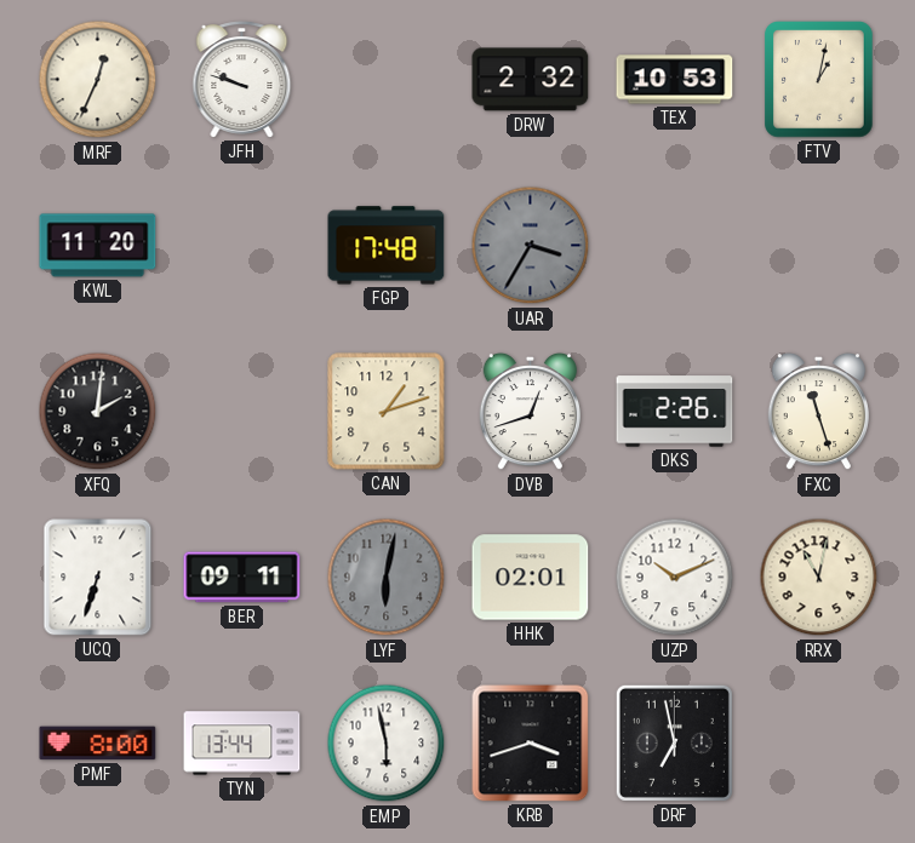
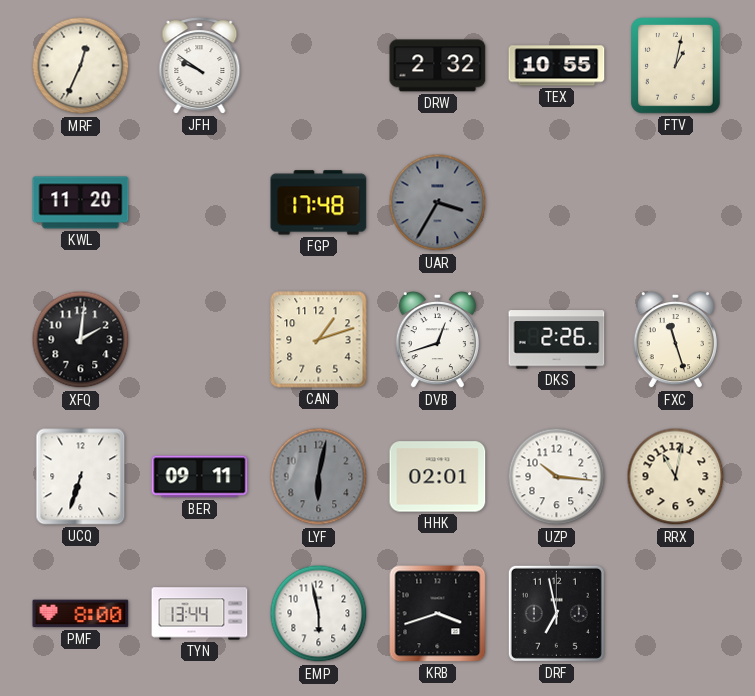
JFH: 9:48 -> 9:51
TEX: 10:53 -> 10:55
UZP: 10:11 -> 10:16
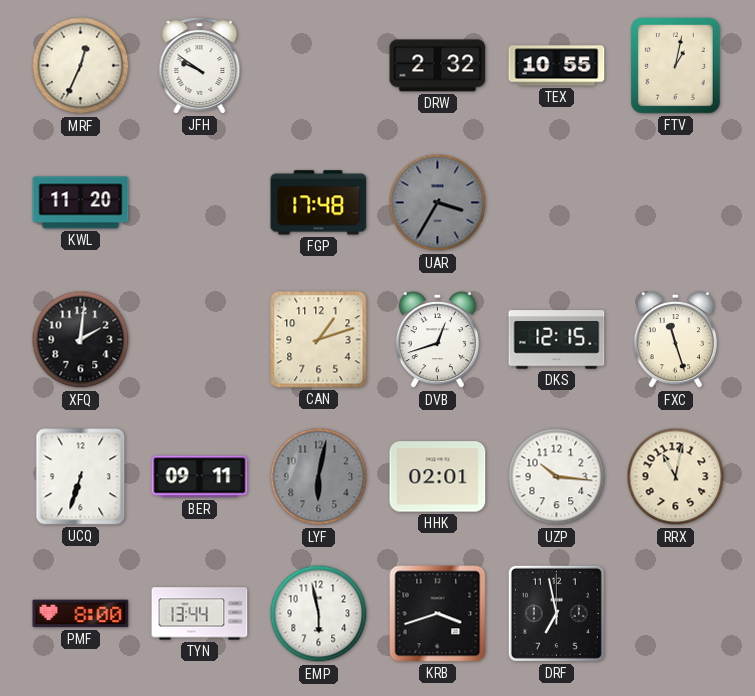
DKS: 2:26 -> 12:15
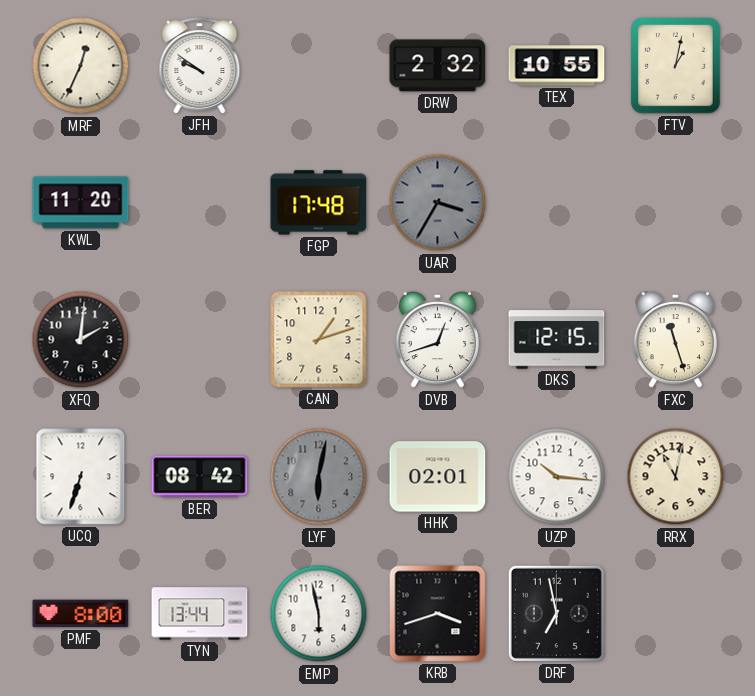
BER: 09:11 -> 08:42
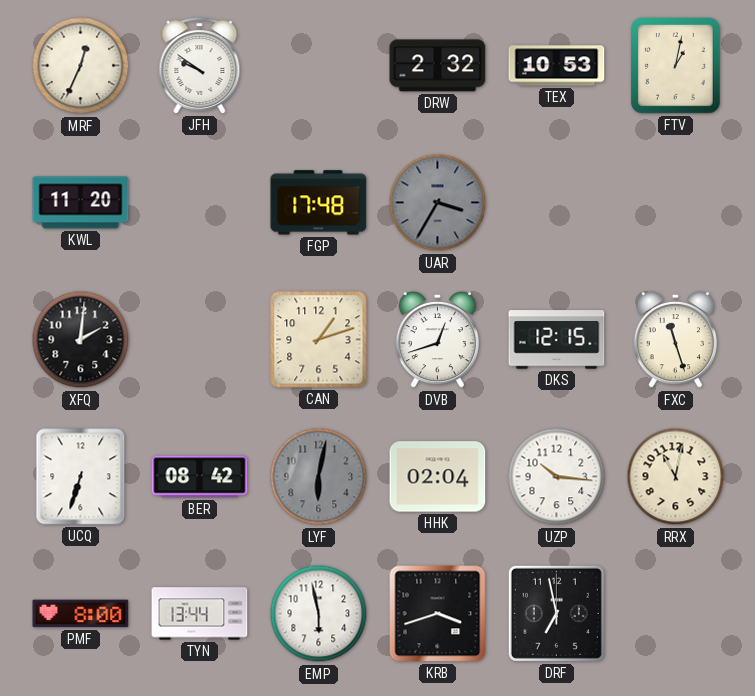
TEX: 10:55 -> 10:53
HHK: 02:01 -> 02:04
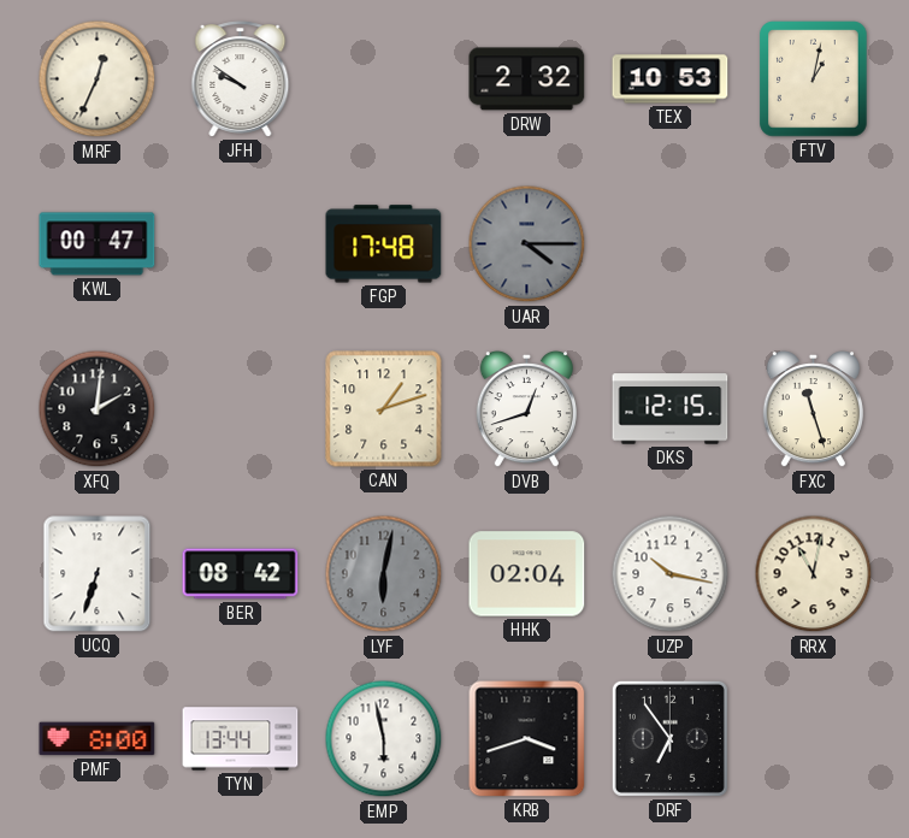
KWL: 11:20 -> 00:47
UAR: 3:35 -> 4:15
UZP: 10:16 -> 10:17
DRF: 6:58 -> 6:54
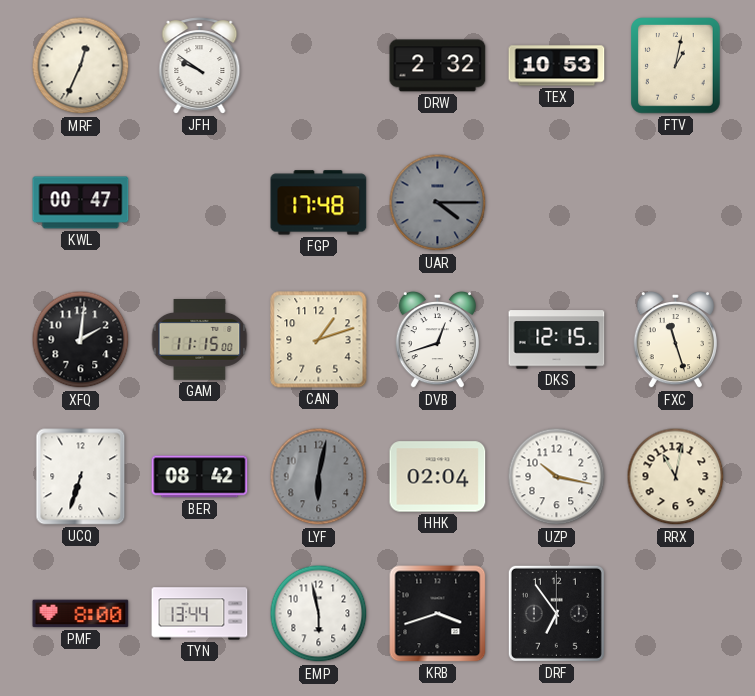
GAM: none -> 11:15
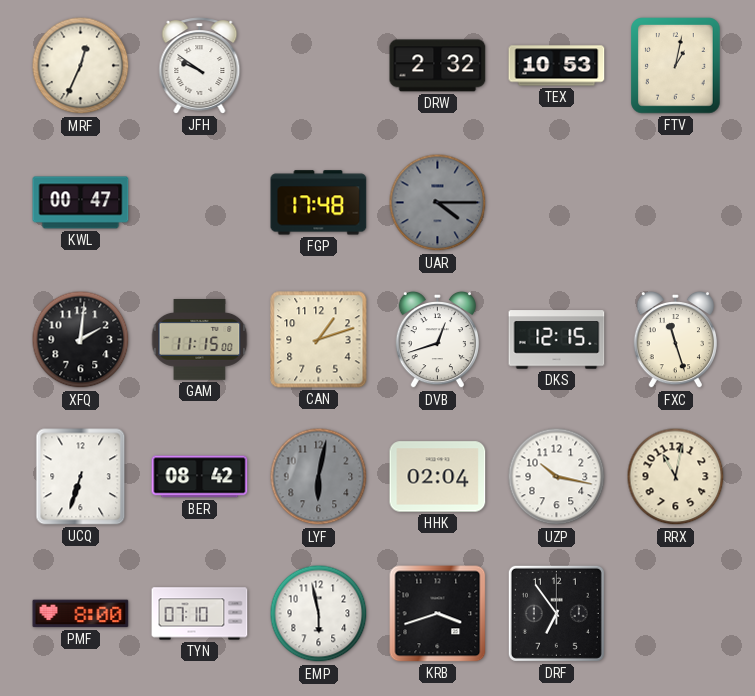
TYN: 13:44 -> 07:10
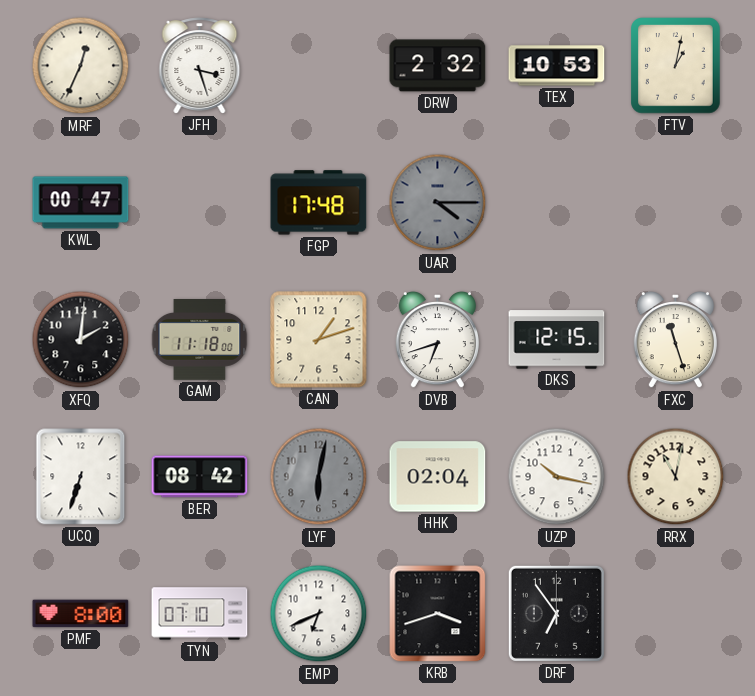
JFH: 9:51 -> 3:27
GAM: 11:15 -> 11:18
DVB: 12:42 -> 6:42
EMP: 5:58 -> 6:41
